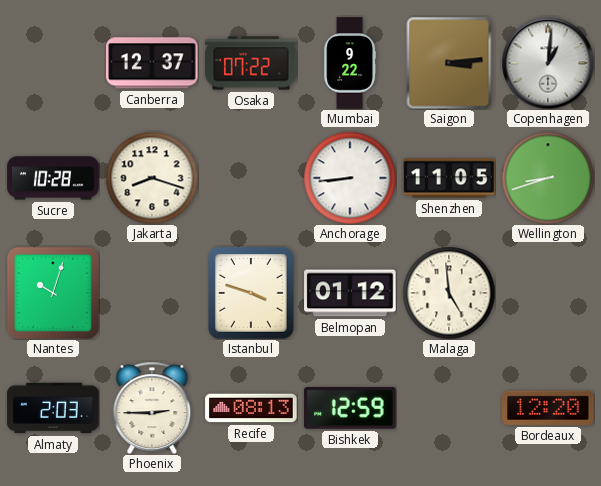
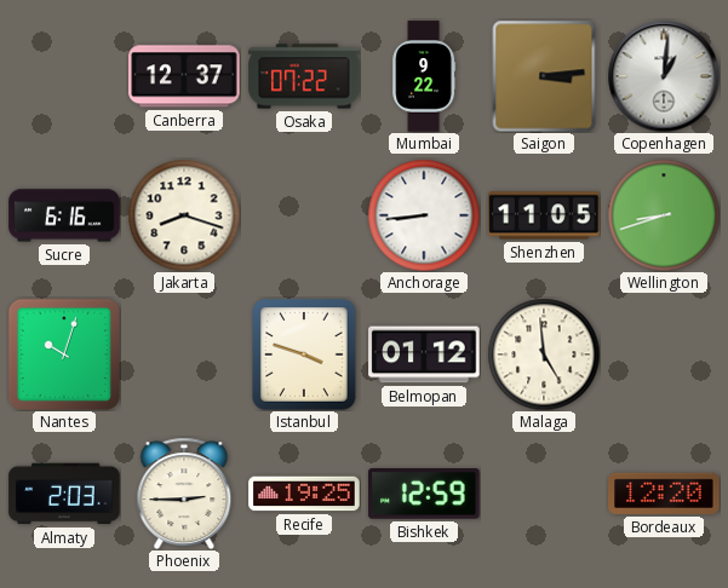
Sucre: 10:28 -> 6:16
Recife: 08:13 -> 19:25
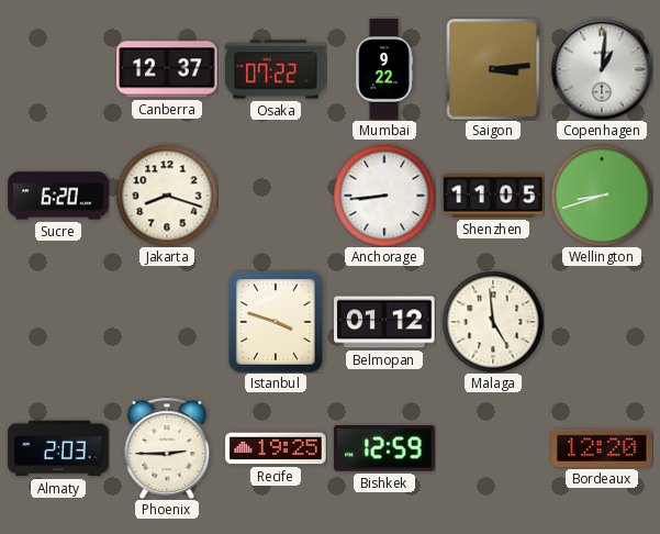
Sucre: 6:16 -> 6:20
Nantes: 10:03 -> none
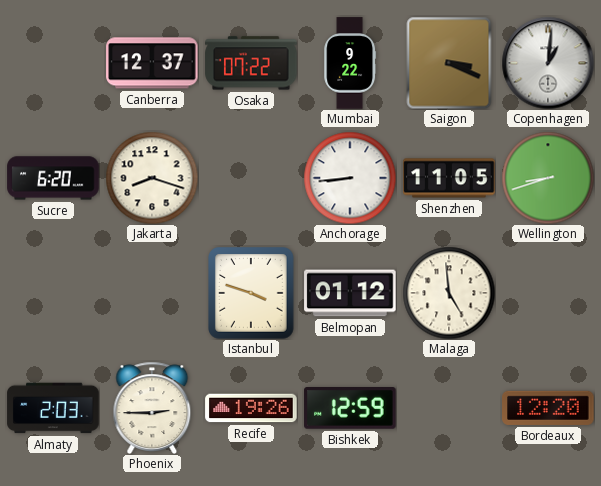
Saigon: 3:14 -> 3:19
Recife: 19:25 -> 19:26
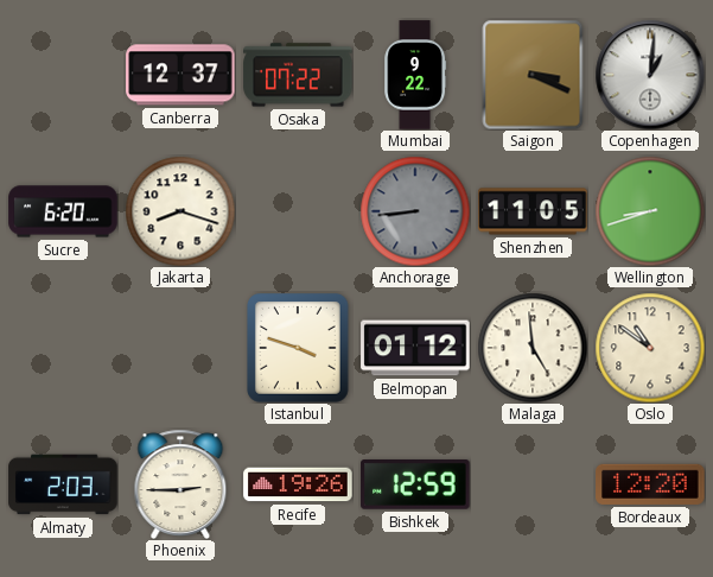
Anchorage dial: white -> grey
Oslo: none -> 10:51
